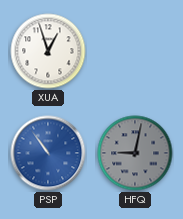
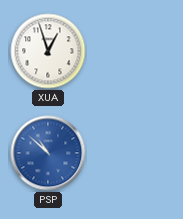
PSP: 10:54 -> 10:52
HFQ: 9:02 -> none
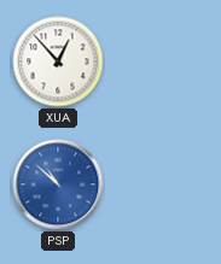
XUA: 12:57 -> 12:53
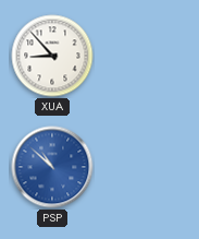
XUA: 12:53 -> 8:53
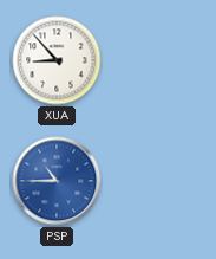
PSP: 10:52 -> 10:45
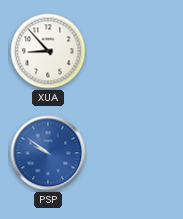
PSP: 10:45 -> 9:51
